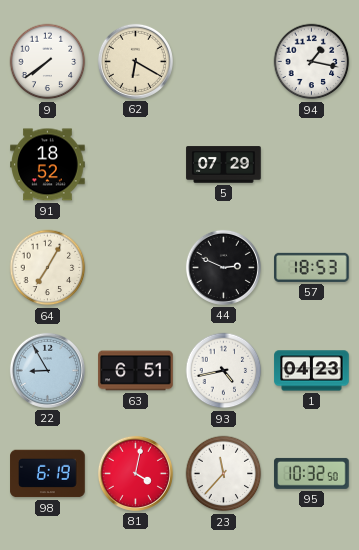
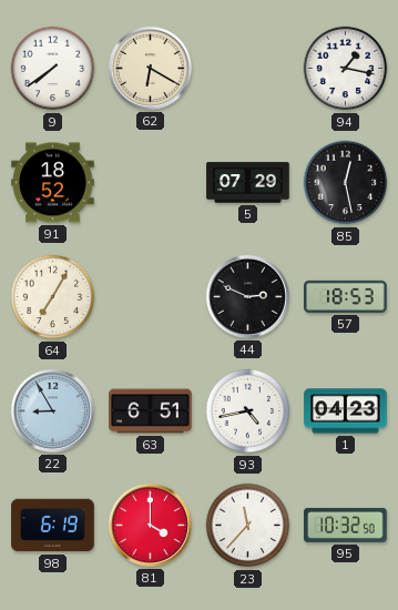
85: none -> 12:28
81: 4:02 -> 4:00
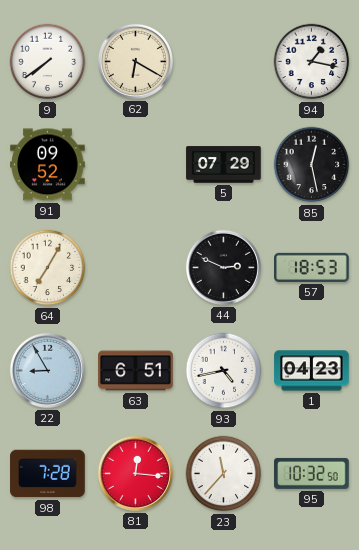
91: 18:52 -> 09:52
98: 6:19 -> 7:28
81: 4:00 -> 12:16
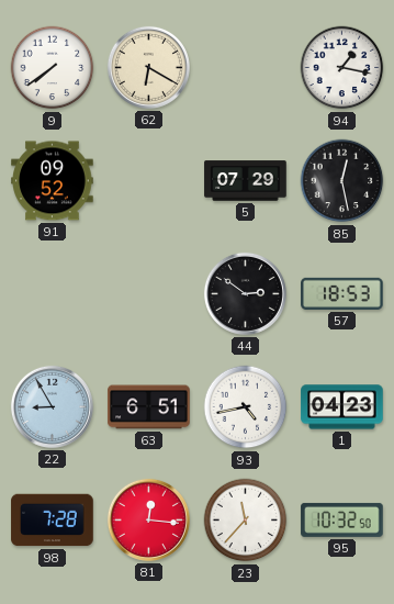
64: 7:05 -> none
44: 2:49 -> 2:51
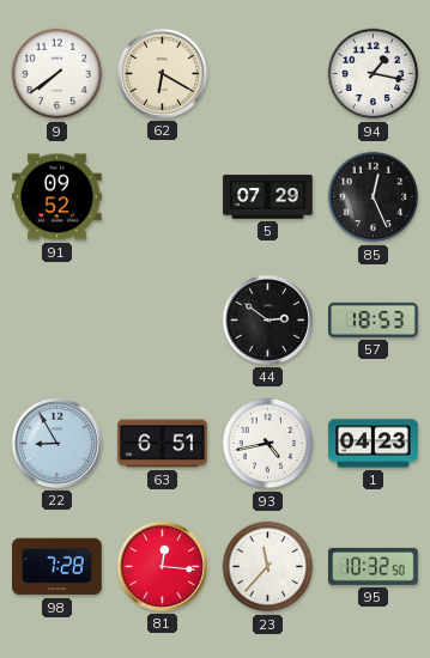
85: 12:28 -> 12:26
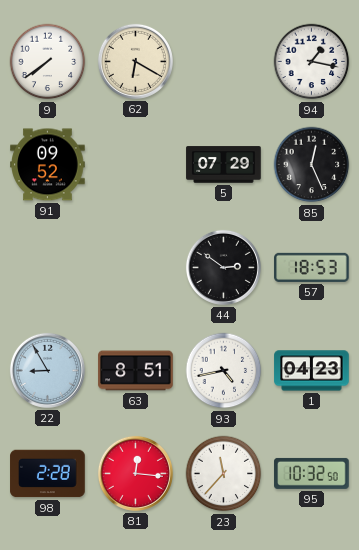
63: 6:51 -> 8:51
98: 7:28 -> 2:28
